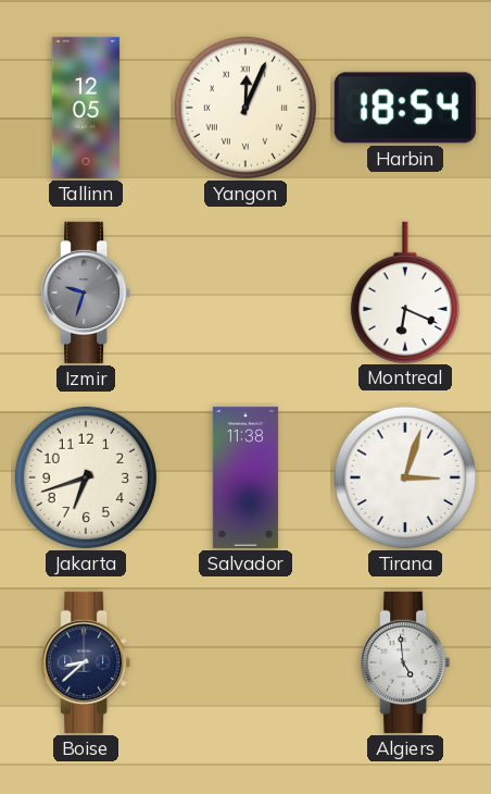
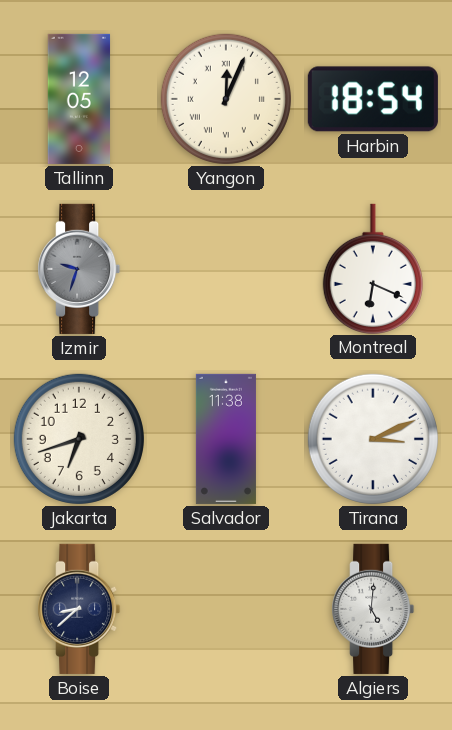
Tirana: 3:03 -> 3:11
Algiers: 4:59 -> 5:01
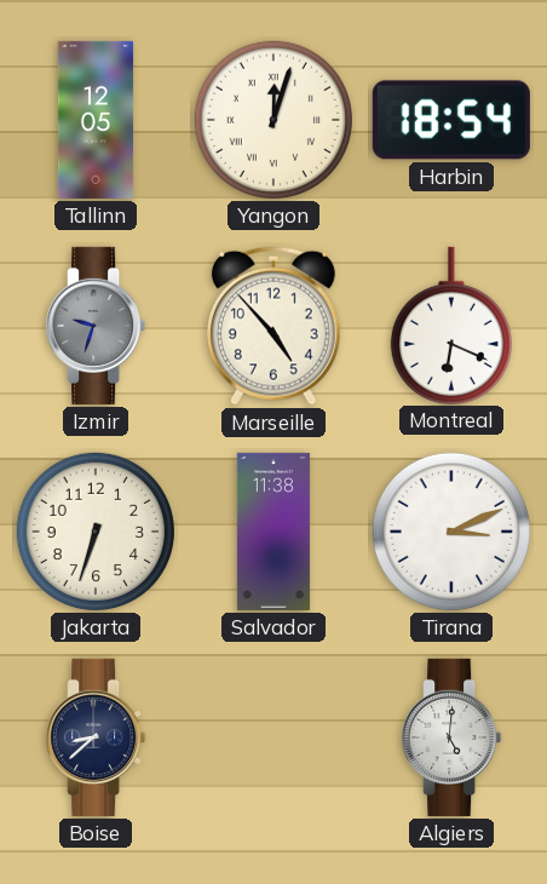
Yangon: 12:04 -> 12:03
Marseille: none -> 4:53
Jakarta: 6:42 -> 6:33
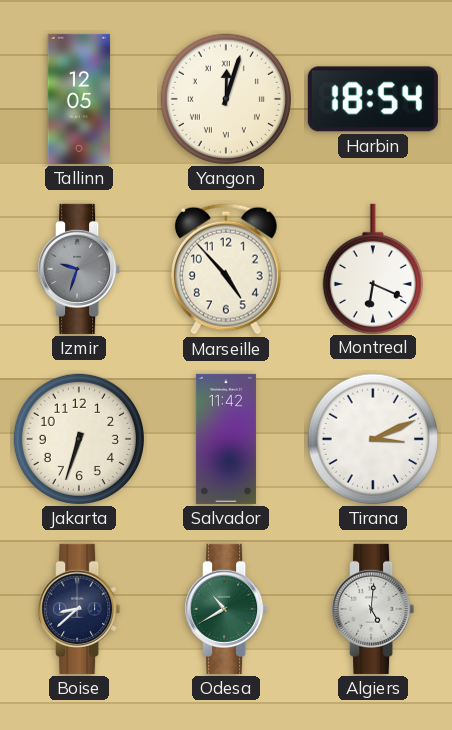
Salvador: 11:38 -> 11:42
Odesa: none -> 10:40
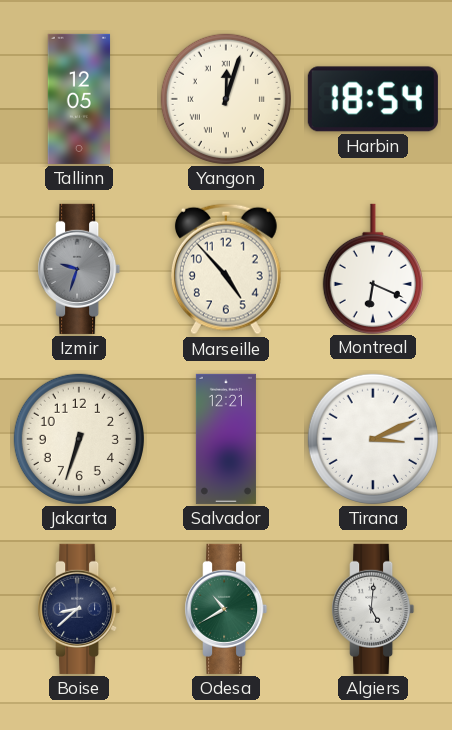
Salvador: 11:42 -> 12:21
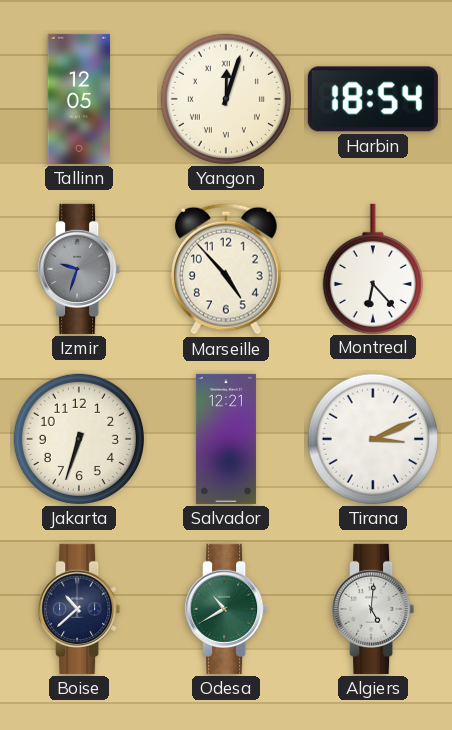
Montreal: 6:19 -> 6:23
Boise: 8:38 -> 10:38
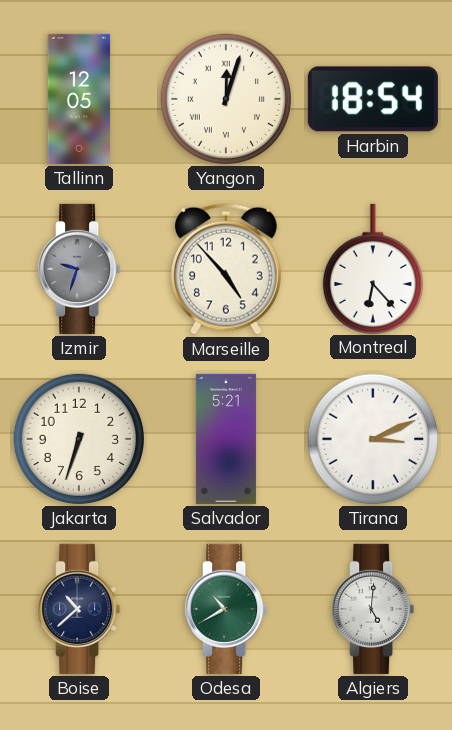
Salvador: 12:21 -> 5:21
